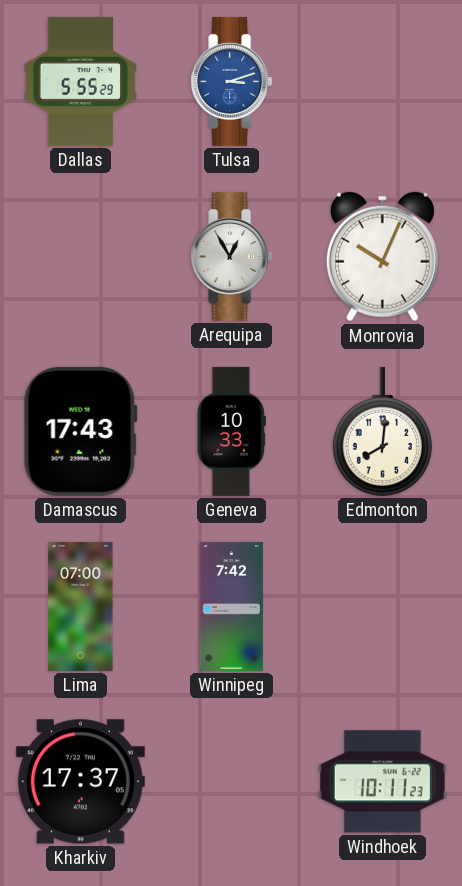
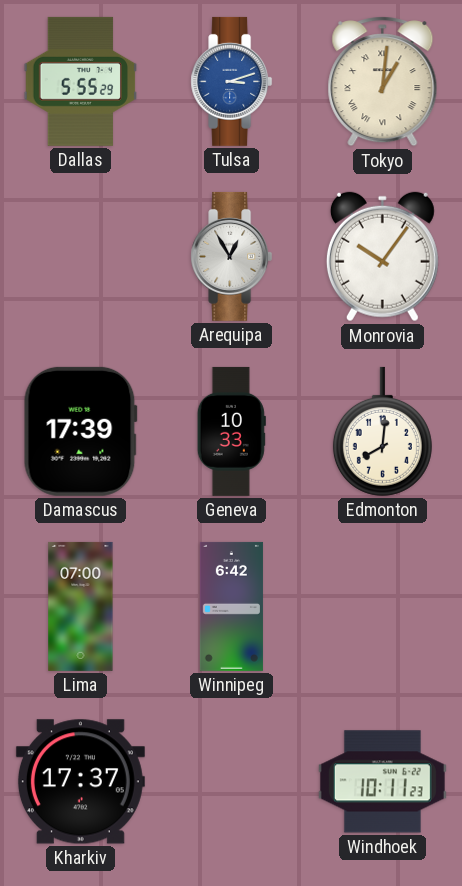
Tokyo: none -> 1:01
Monrovia: 10:04 -> 10:06
Damascus: 17:43 -> 17:39
Winnipeg: 7:42 -> 6:42
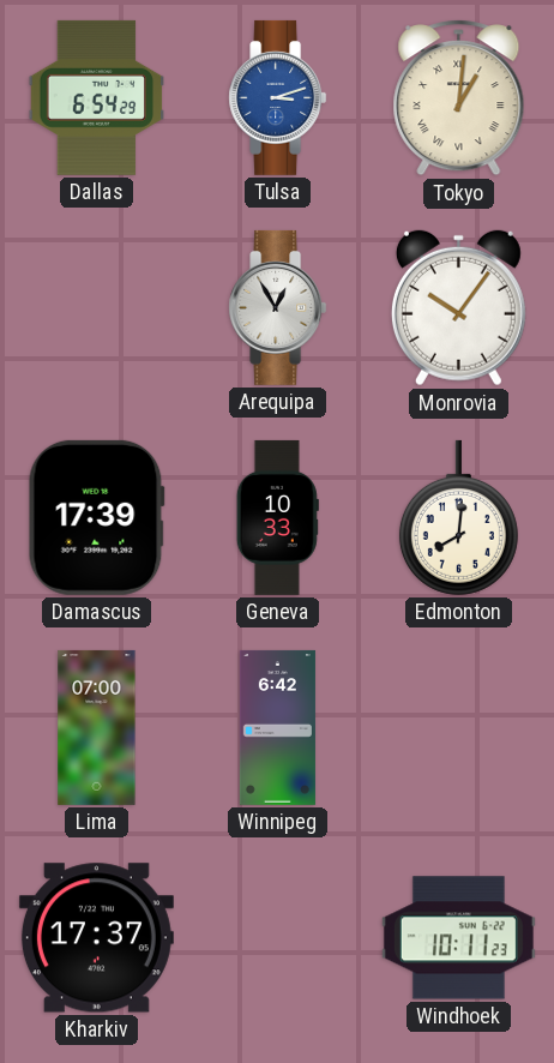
Dallas: 5:55 -> 6:54
